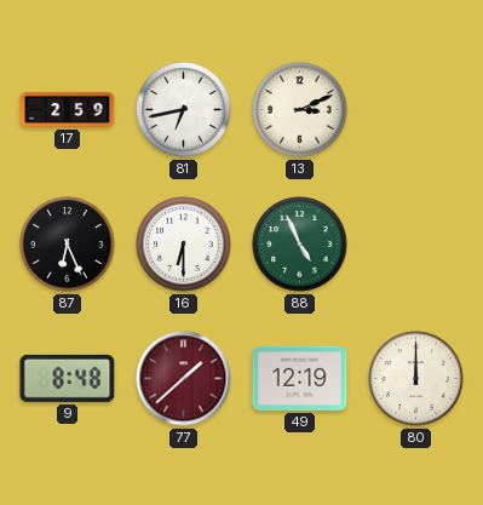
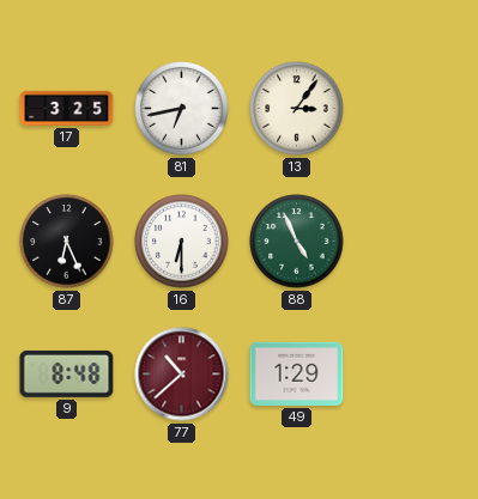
17: 2:59 -> 3:25
13: 3:11 -> 3:06
77: 1:38 -> 10:38
49: 12:19 -> 1:29
80: 12:00 -> none
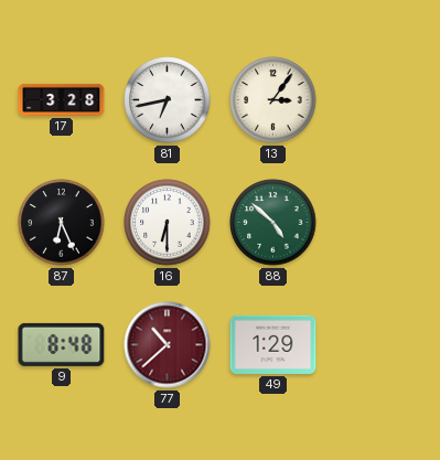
17: 3:25 -> 3:28
88: 4:56 -> 4:52
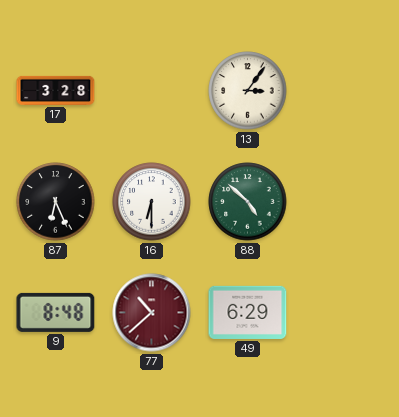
81: 6:43 -> none
49: 1:29 -> 6:29
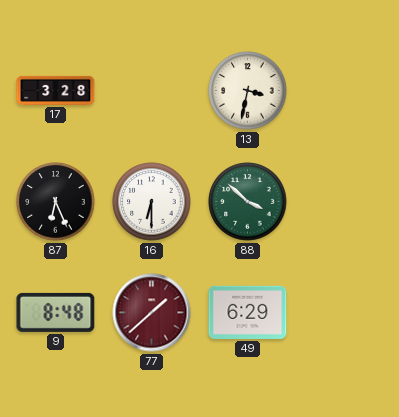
13: 3:06 -> 3:32
88: 4:52 -> 3:52
77: 10:38 -> 1:38
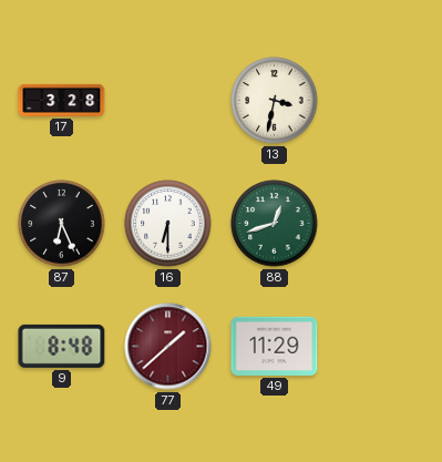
88: 3:52 -> 12:42
49: 6:29 -> 11:29
